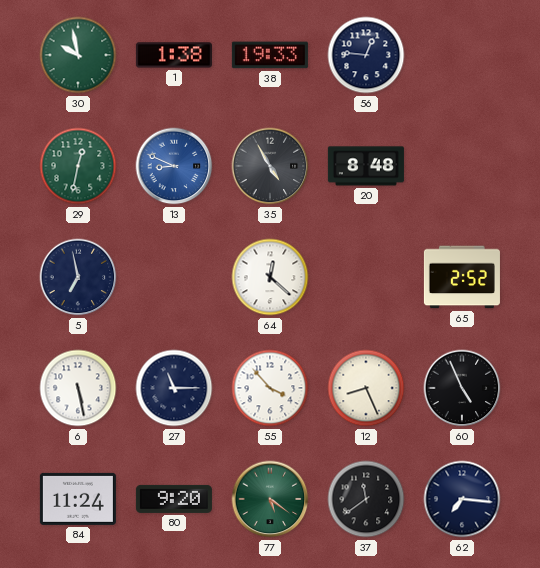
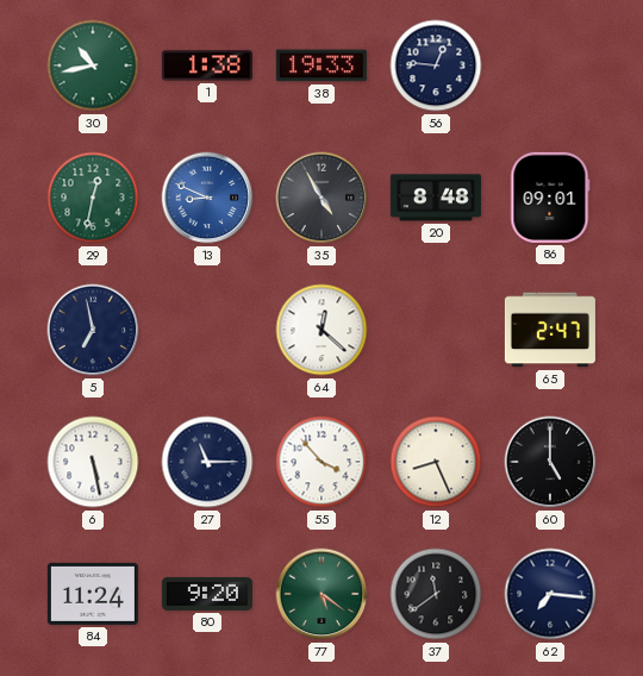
30: 9:58 -> 10:43
86: none -> 09:01
65: 2:52 -> 2:47
60: 4:56 -> 5:00
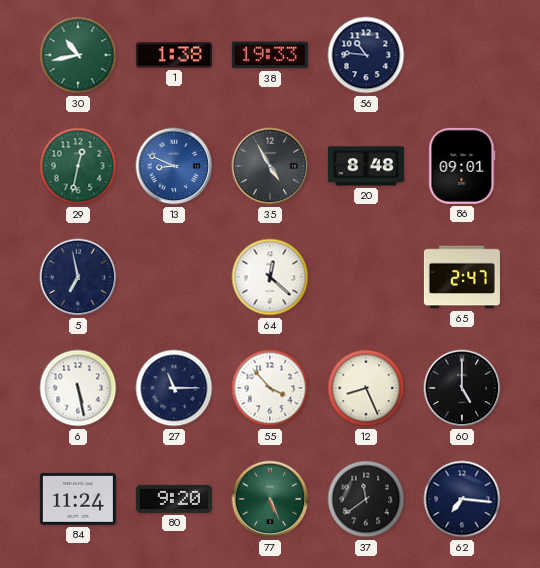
56: 12:46 -> 10:46
77: 5:21 -> 5:26
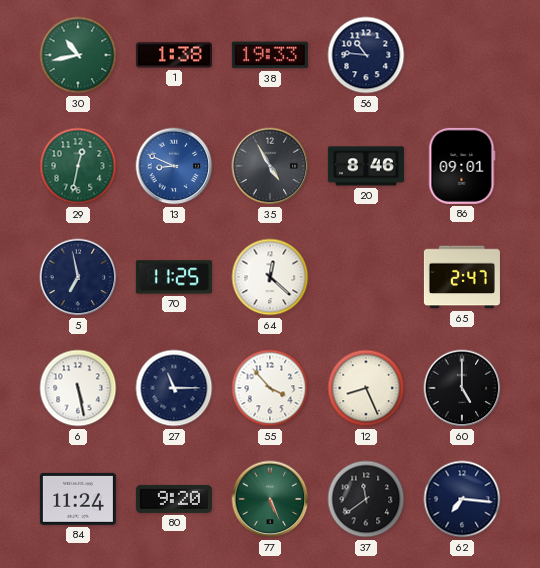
20: 8:48 -> 8:46
70: none -> 11:25
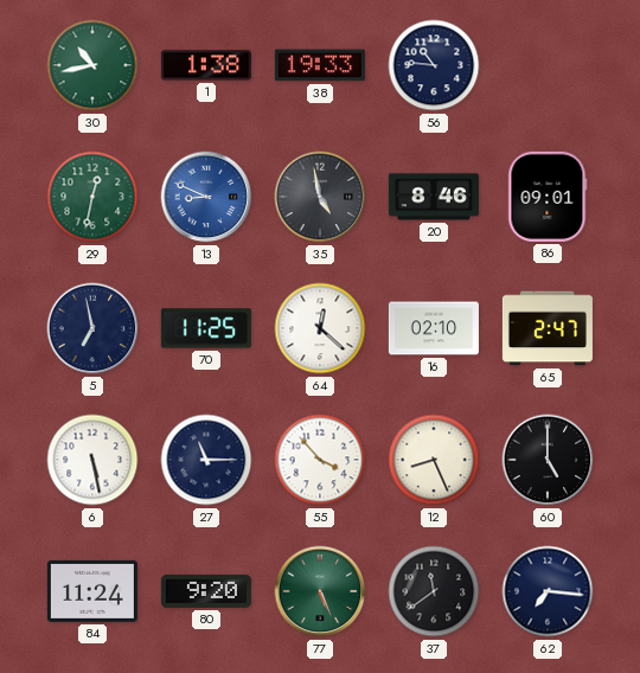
35: 4:55 -> 4:58
16: none -> 02:10
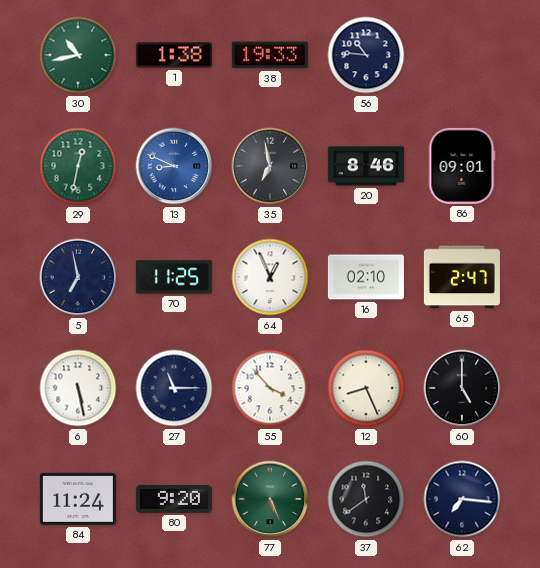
35: 4:58 -> 6:58
64: 12:22 -> 12:56
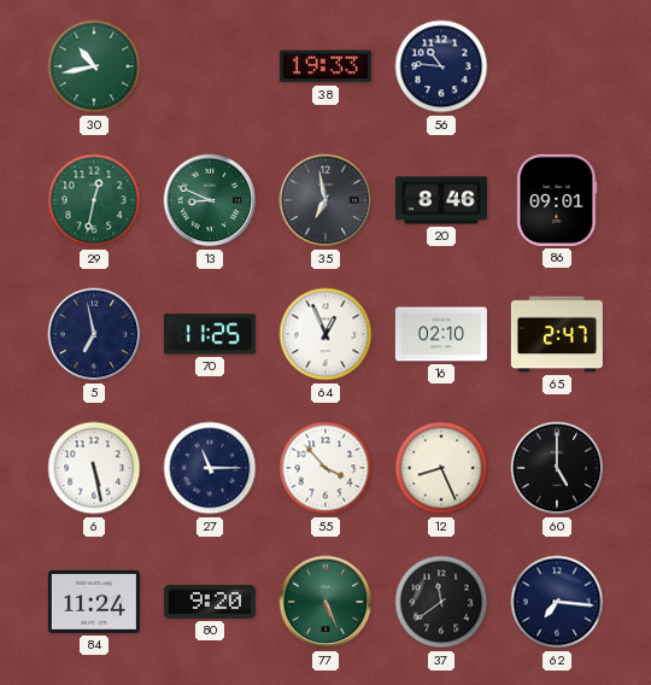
1: 1:38 -> none
13 dial: blue -> green
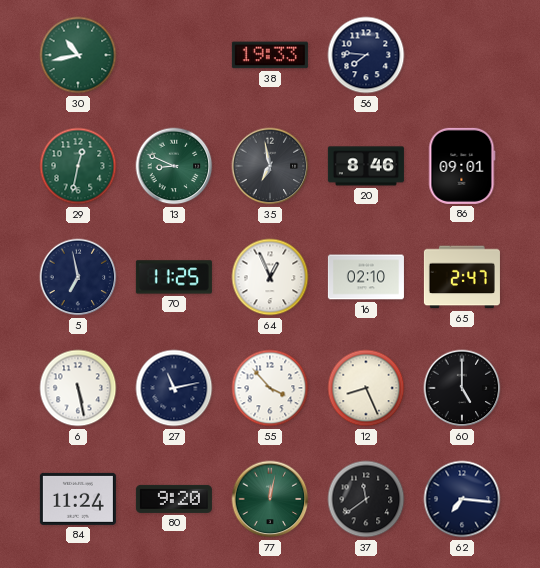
56: 10:46 -> 7:46
27: 11:15 -> 11:13
77: 5:26 -> 12:02
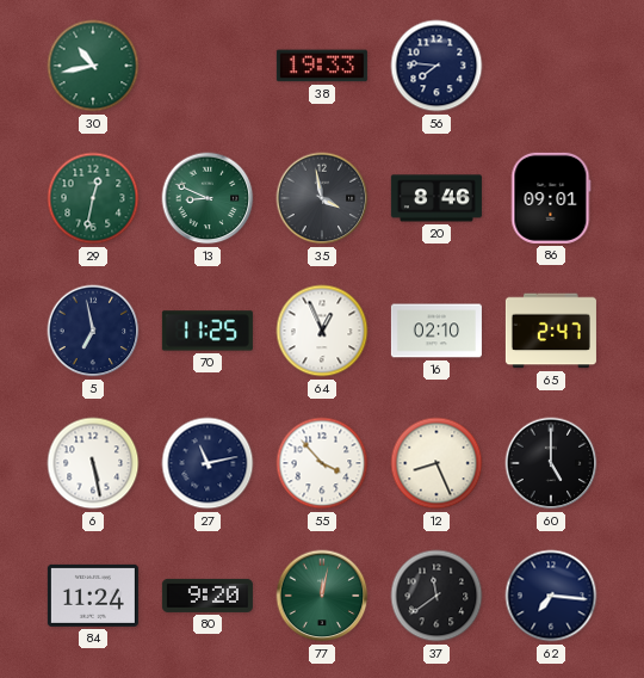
35: 6:58 -> 3:58
